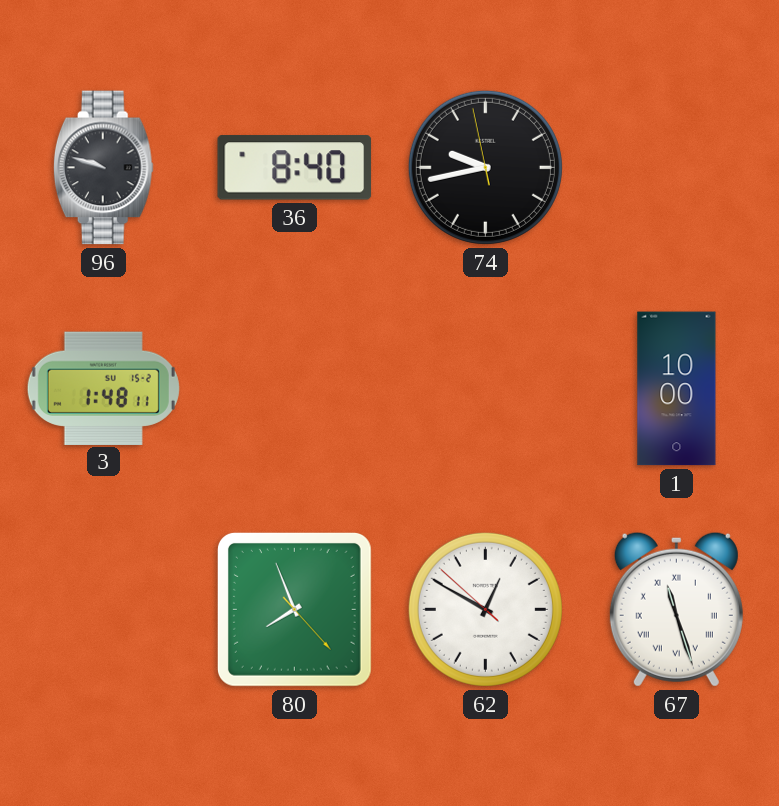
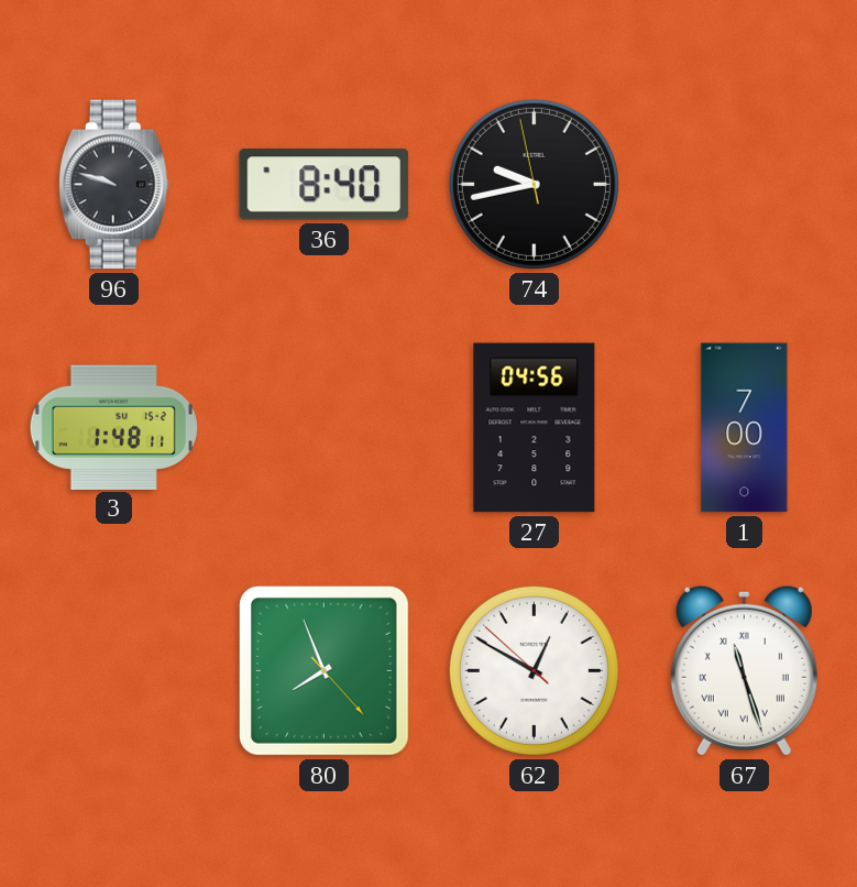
27: none -> 04:56
1: 10:00 -> 7:00
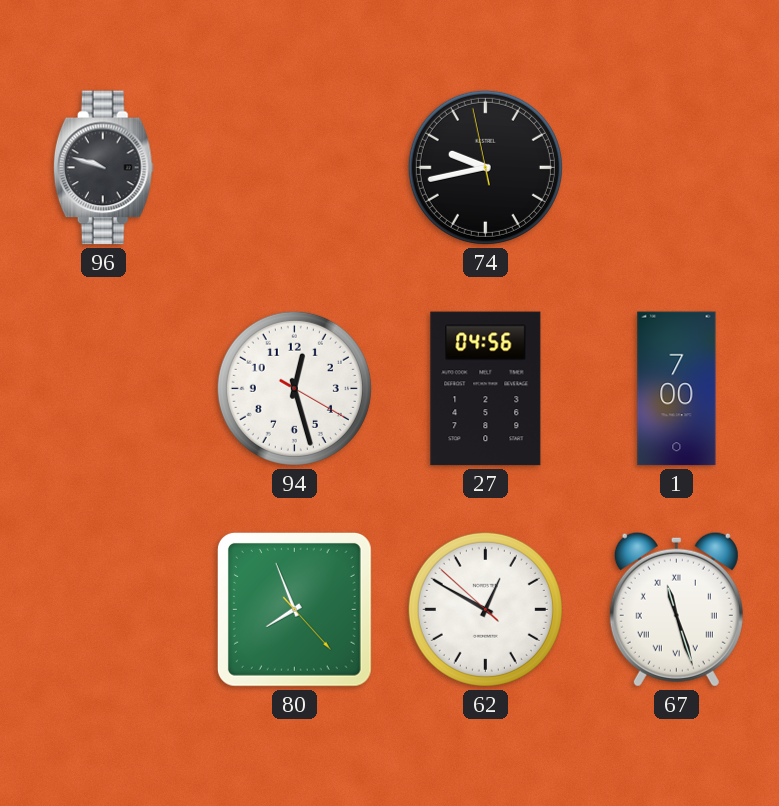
36: 8:40 -> none
3: 1:48 -> none
94: none -> 12:27
